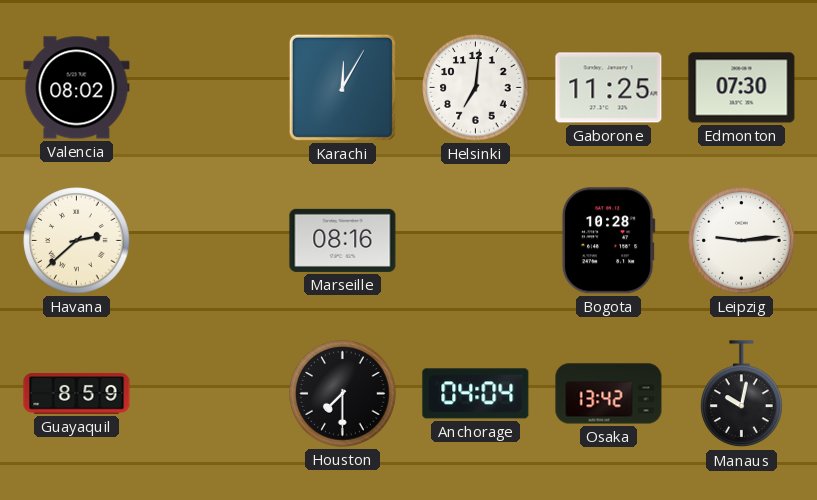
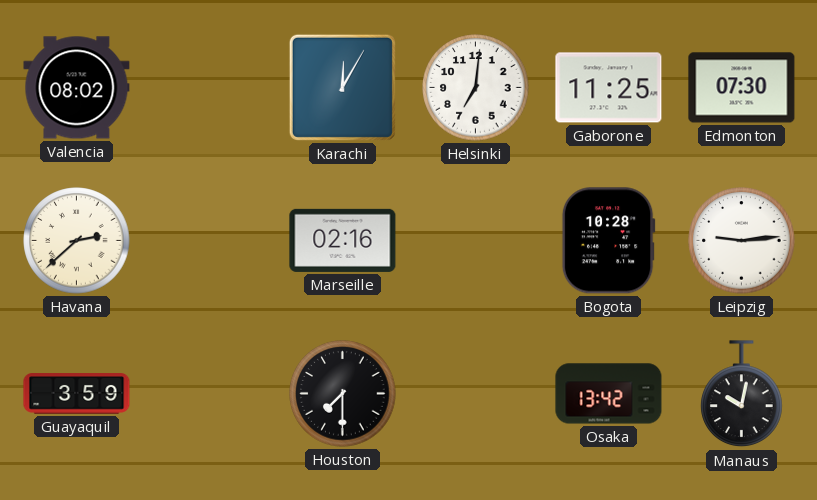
Marseille: 08:16 -> 02:16
Guayaquil: 8:59 -> 3:59
Anchorage: 04:04 -> none
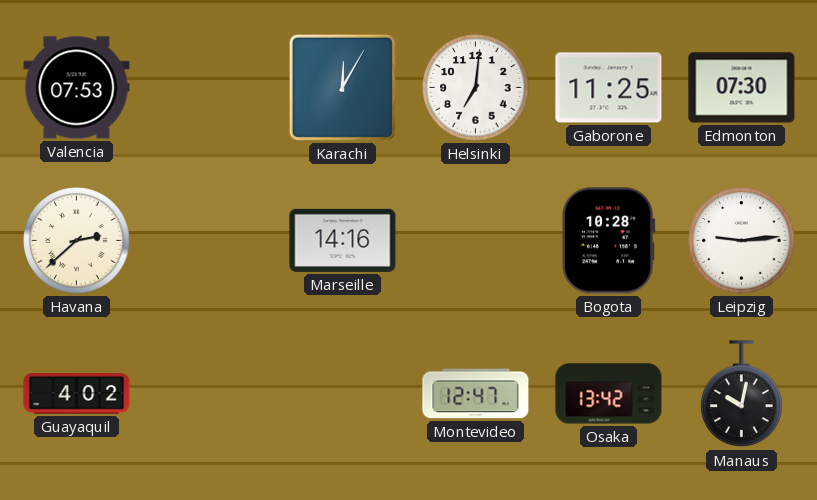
Valencia: 08:02 -> 07:53
Marseille: 02:16 -> 14:16
Guayaquil: 3:59 -> 4:02
Houston: 7:30 -> none
Montevideo: none -> 12:47
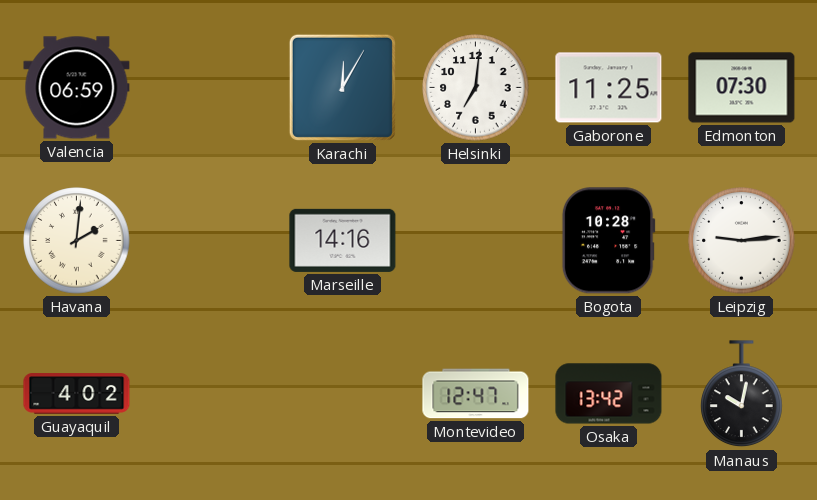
Valencia: 07:53 -> 06:59
Havana: 2:38 -> 2:01
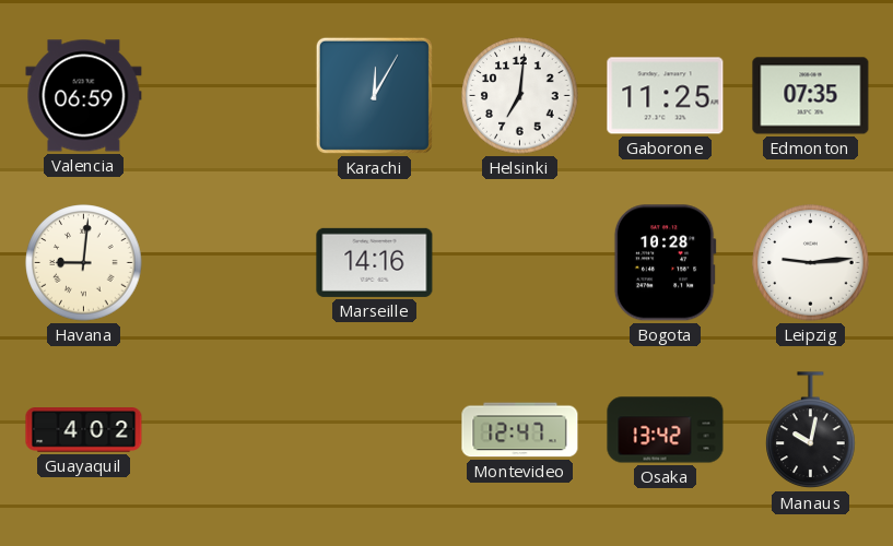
Edmonton: 07:30 -> 07:35
Havana: 2:01 -> 9:01
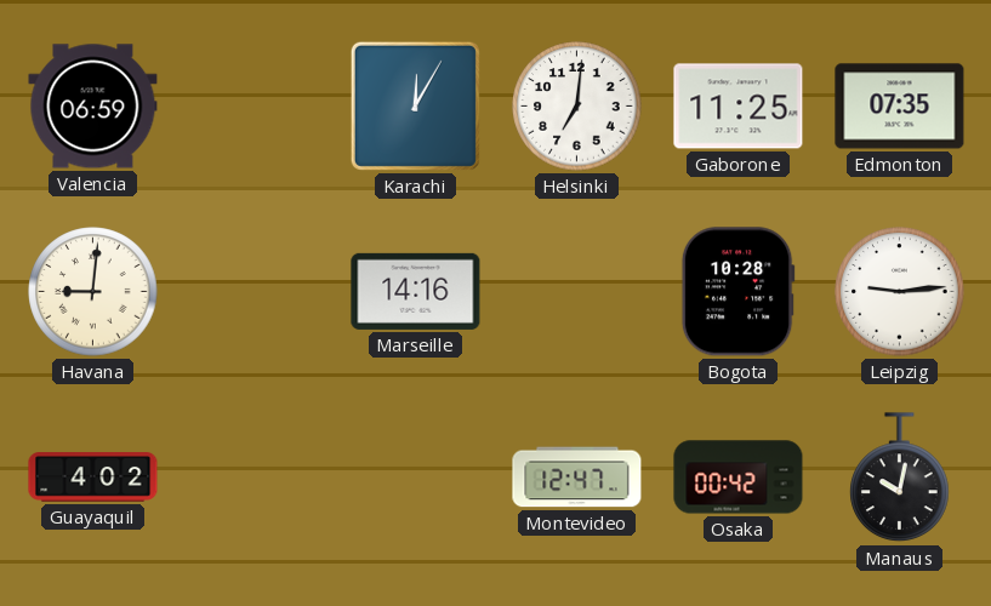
Osaka: 13:42 -> 00:42
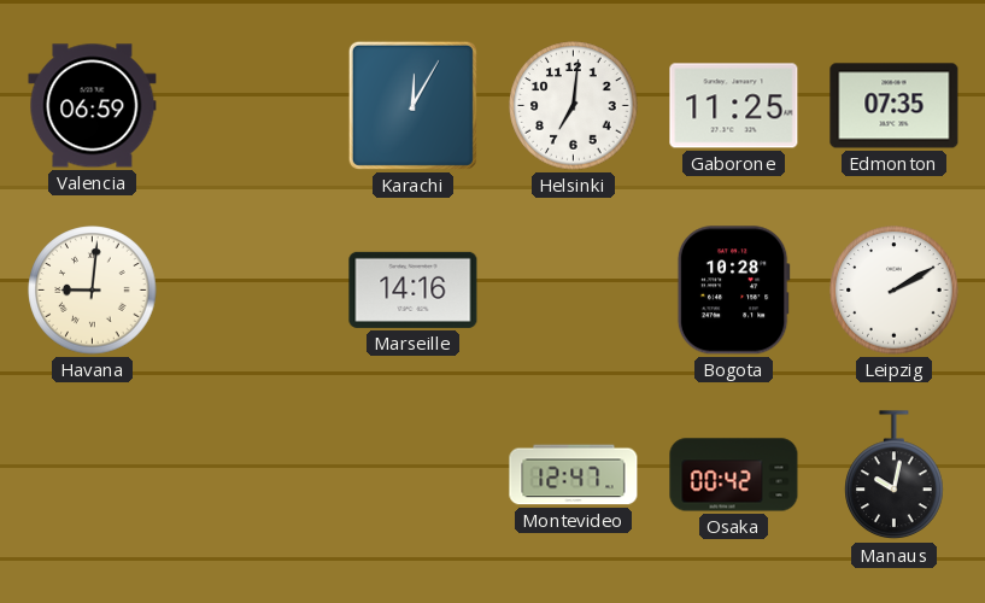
Leipzig: 9:14 -> 2:10
Guayaquil: 4:02 -> none
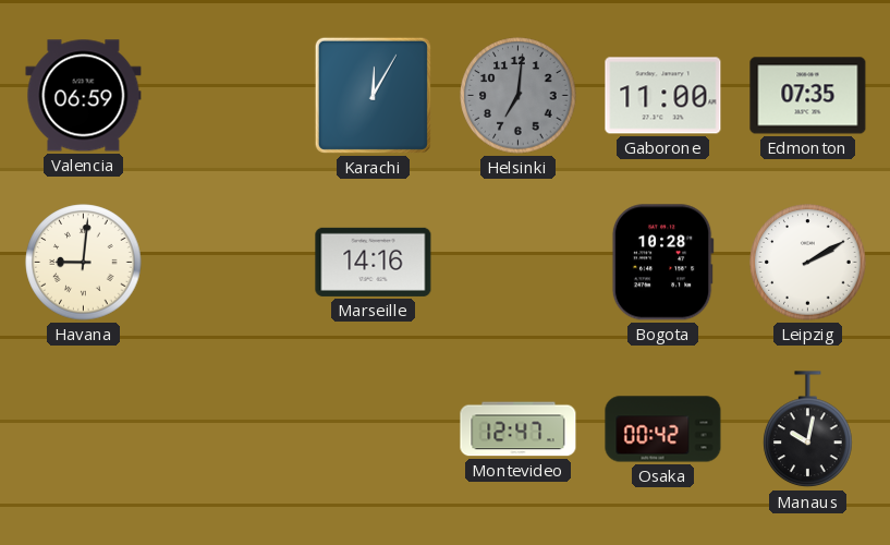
Helsinki dial: white -> grey
Gaborone: 11:25 -> 11:00
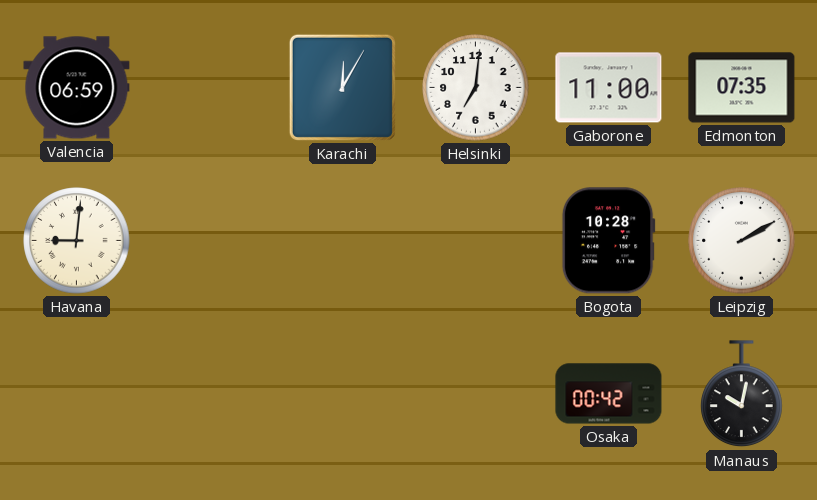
Helsinki dial: grey -> white
Marseille: 14:16 -> none
Montevideo: 12:47 -> none
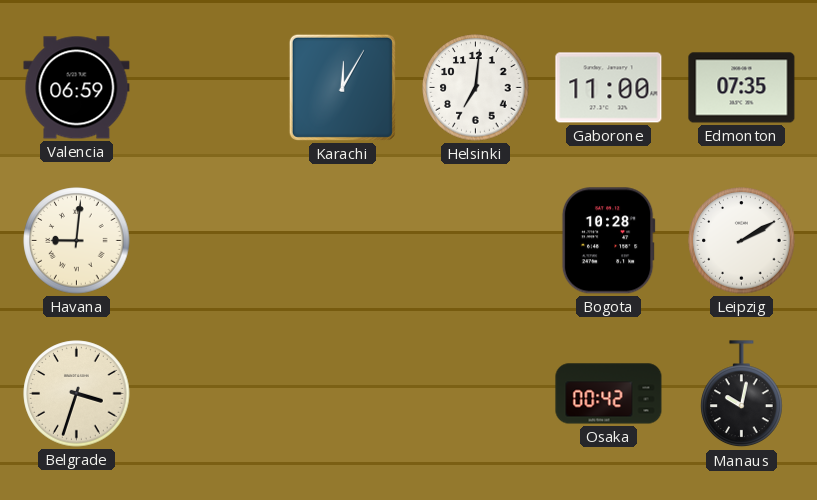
Belgrade: none -> 3:33
